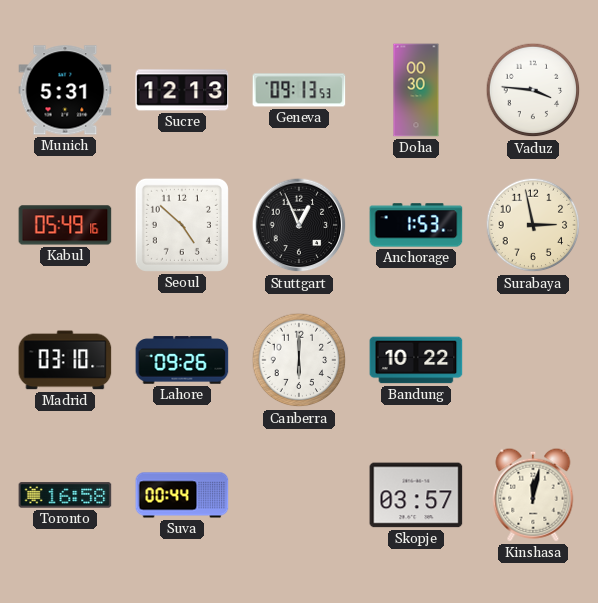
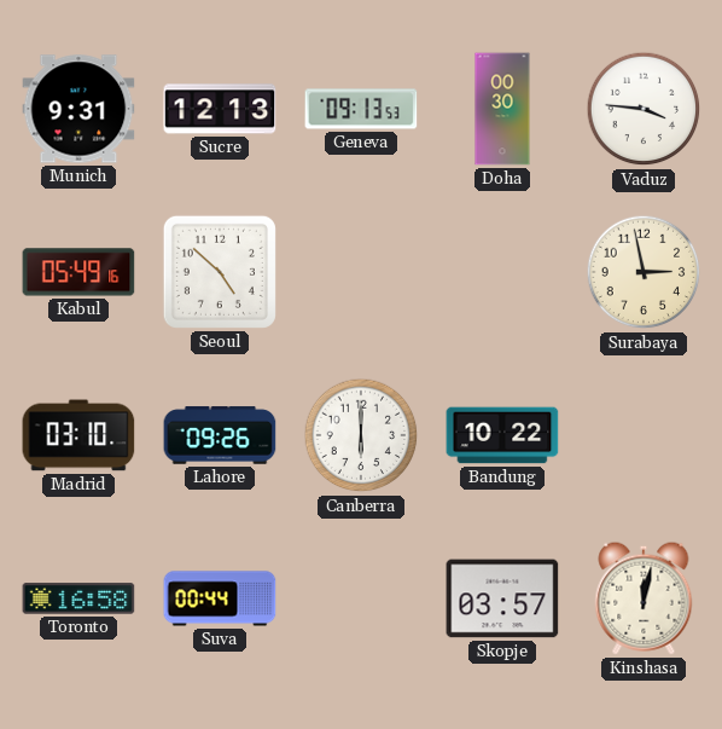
Munich: 5:31 -> 9:31
Stuttgart: 12:56 -> none
Anchorage: 1:53 -> none
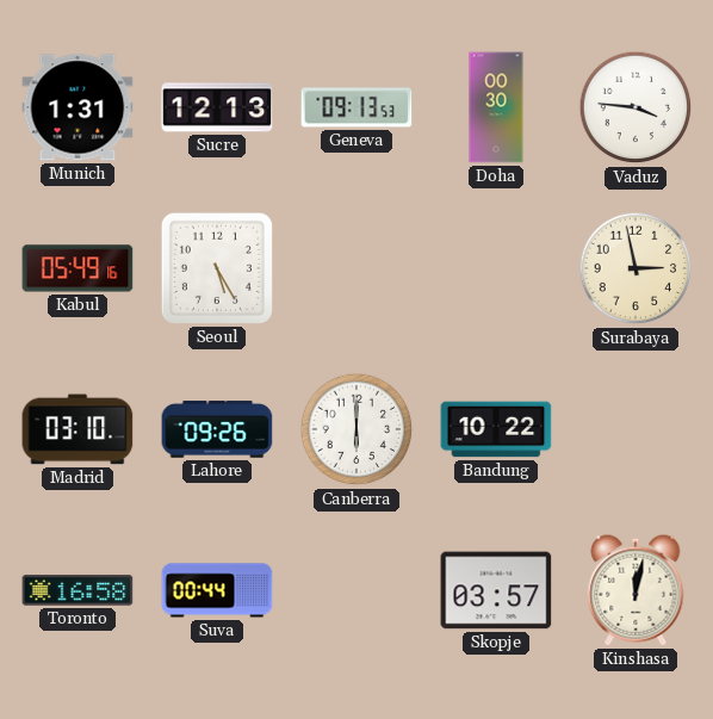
Munich: 9:31 -> 1:31
Seoul: 4:52 -> 5:25
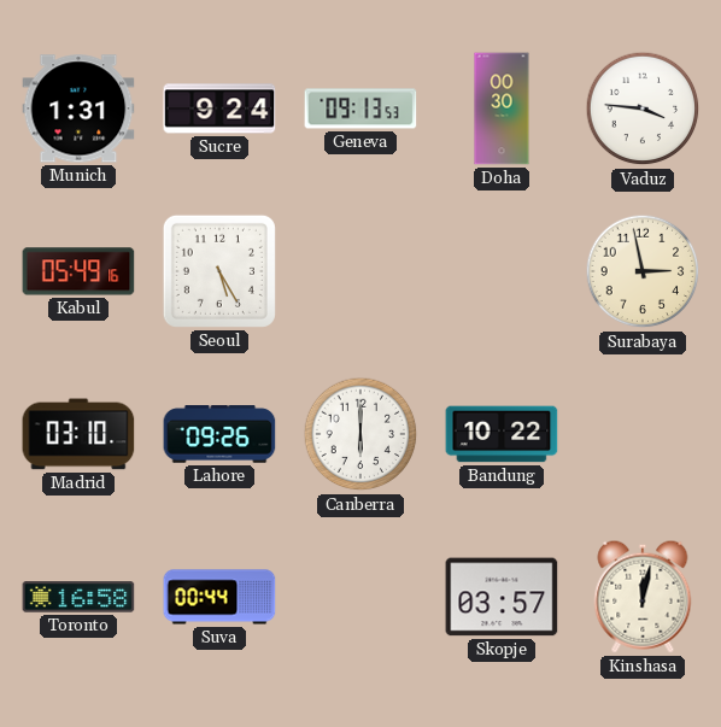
Sucre: 12:13 -> 9:24
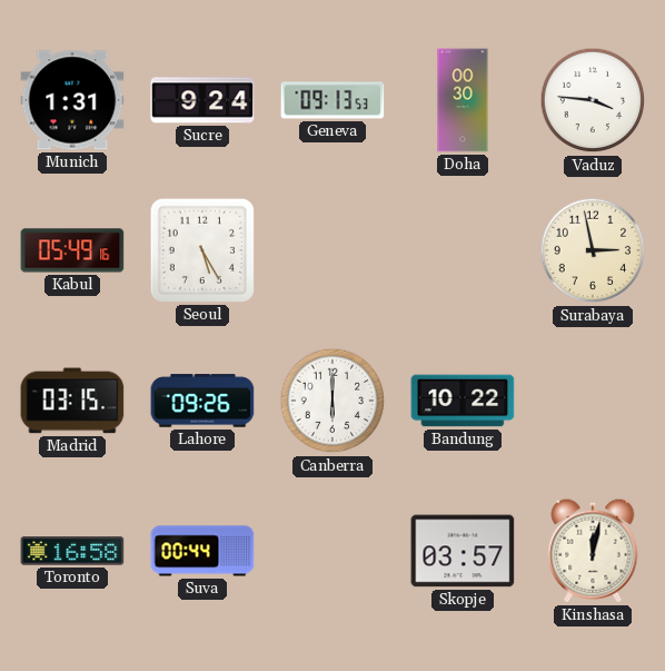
Madrid: 03:10 -> 03:15
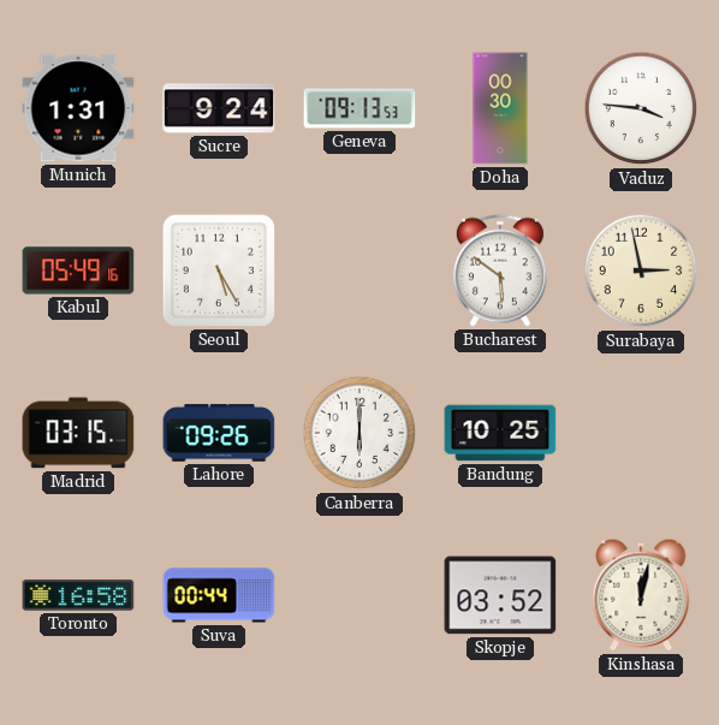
Bucharest: none -> 5:51
Bandung: 10:22 -> 10:25
Skopje: 03:57 -> 03:52
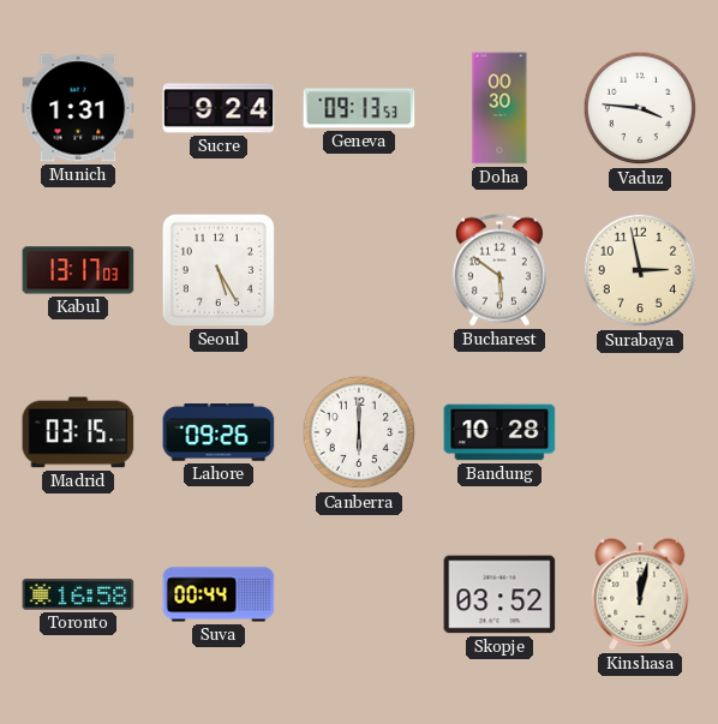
Kabul: 05:49 -> 13:17
Bandung: 10:25 -> 10:28
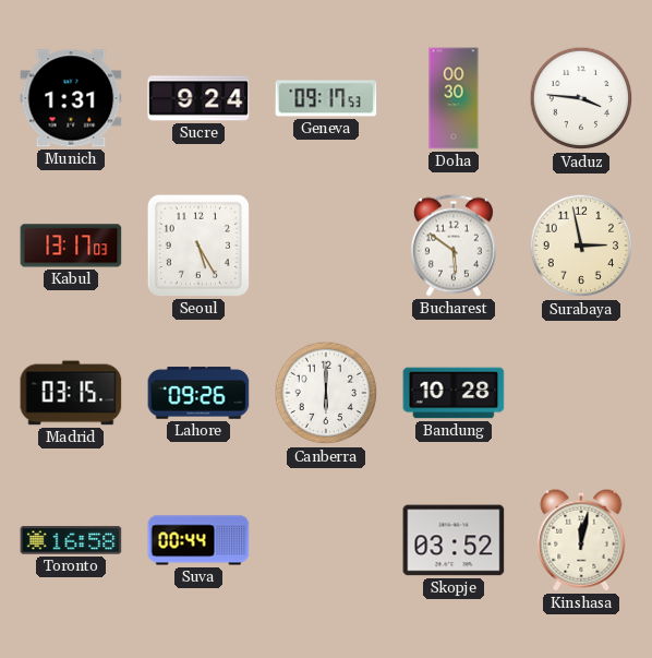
Geneva: 09:13 -> 09:17
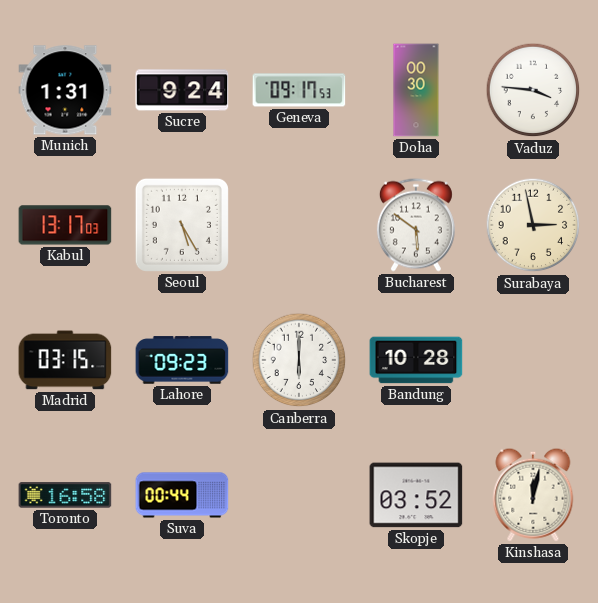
Lahore: 09:26 -> 09:23
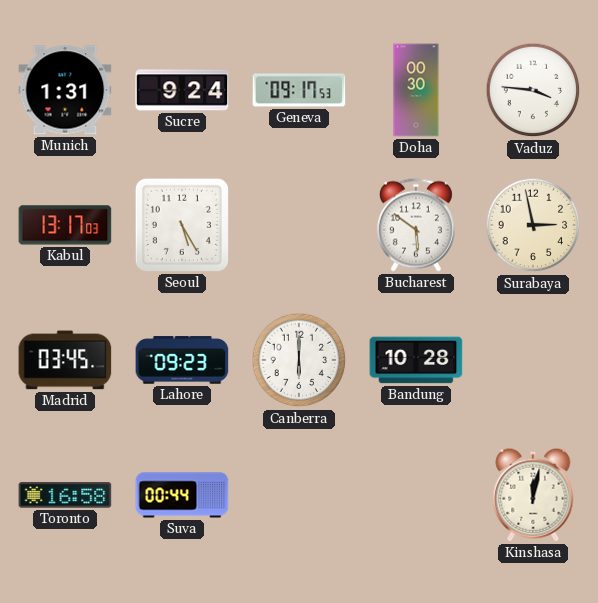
Madrid: 03:15 -> 03:45
Skopje: 03:52 -> none
